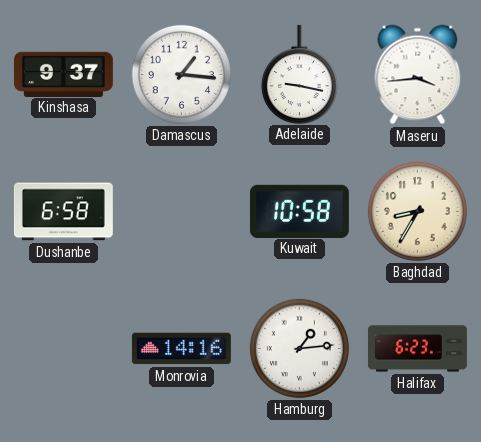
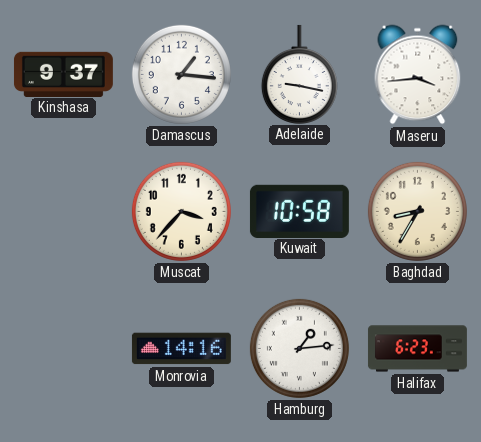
Dushanbe: 6:58 -> none
Muscat: none -> 3:37
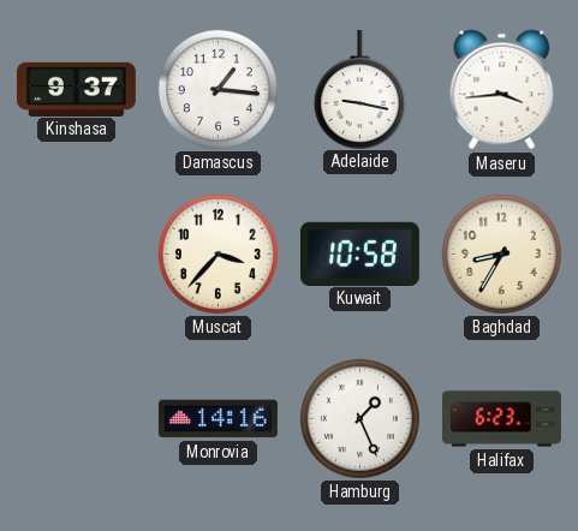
Hamburg: 1:14 -> 1:26
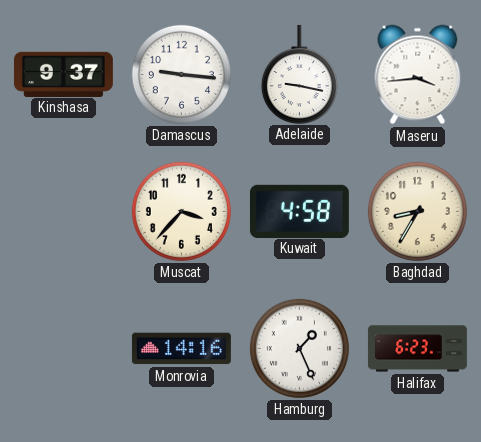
Damascus: 1:16 -> 9:16
Kuwait: 10:58 -> 4:58
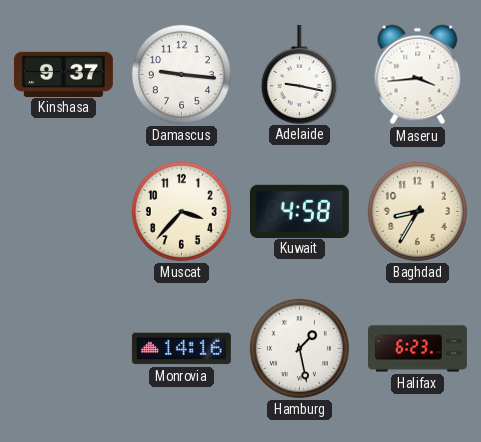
Hamburg: 1:26 -> 1:28
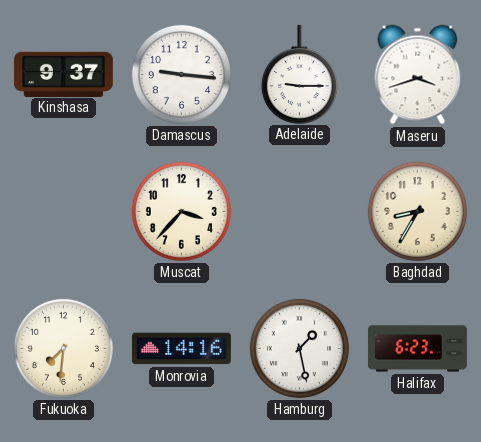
Adelaide: 9:17 -> 9:15
Maseru: 3:44 -> 3:42
Kuwait: 4:58 -> none
Fukuoka: none -> 7:31
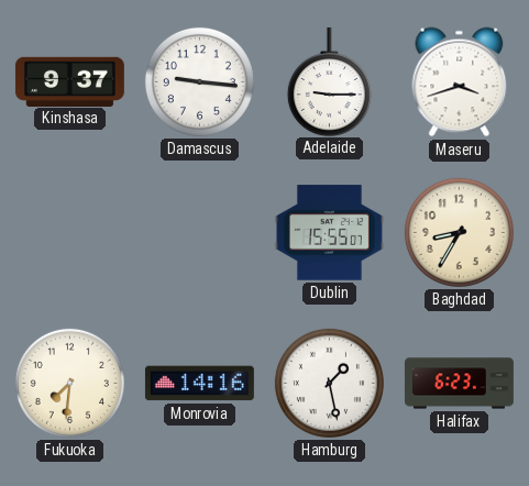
Muscat: 3:37 -> none
Dublin: none -> 15:55
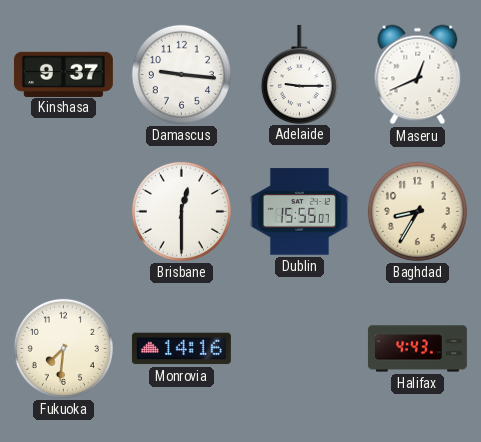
Maseru: 3:42 -> 12:41
Brisbane: none -> 12:30
Hamburg: 1:28 -> none
Halifax: 6:23 -> 4:43
